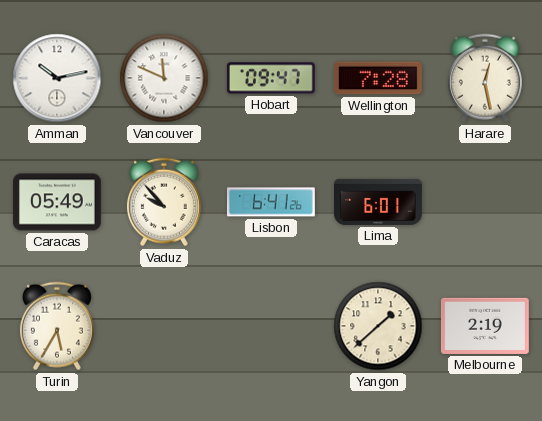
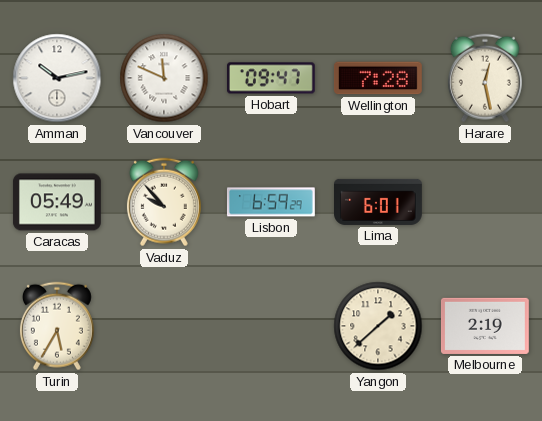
Lisbon: 6:41 -> 6:59
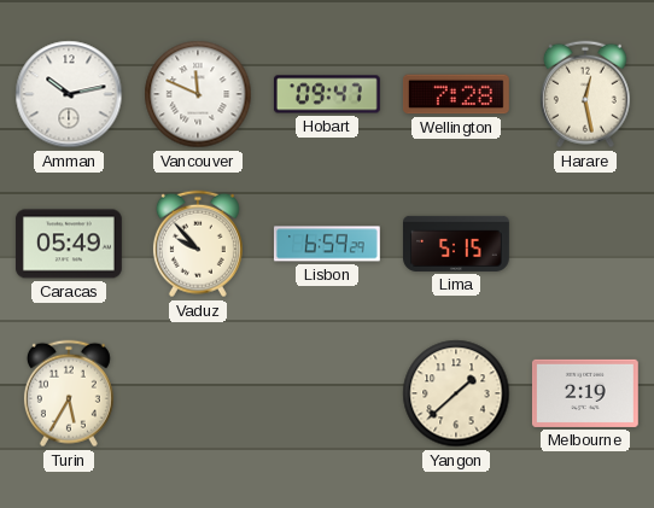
Lima: 6:01 -> 5:15
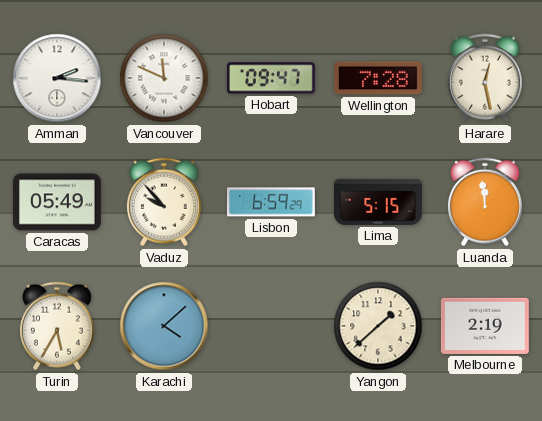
Amman: 10:13 -> 2:16
Luanda: none -> 11:59
Karachi: none -> 4:08
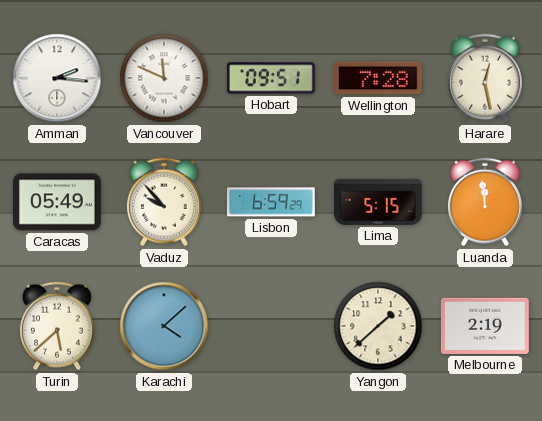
Hobart: 09:47 -> 09:51
Turin: 5:35 -> 5:38
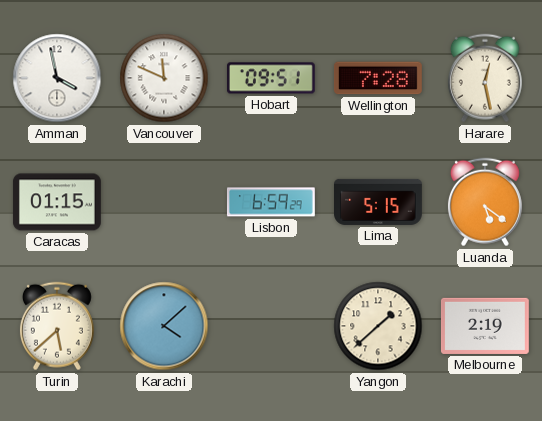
Amman: 2:16 -> 3:58
Caracas: 05:49 -> 01:15
Vaduz: 9:53 -> none
Luanda: 11:59 -> 5:21
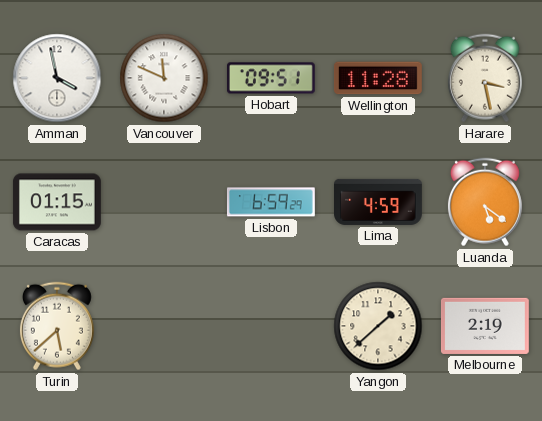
Wellington: 7:28 -> 11:28
Harare: 12:28 -> 3:28
Lima: 5:15 -> 4:59
Karachi: 4:08 -> none
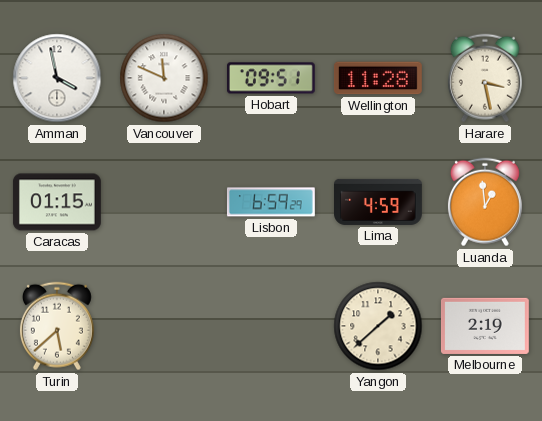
Luanda: 5:21 -> 12:59
